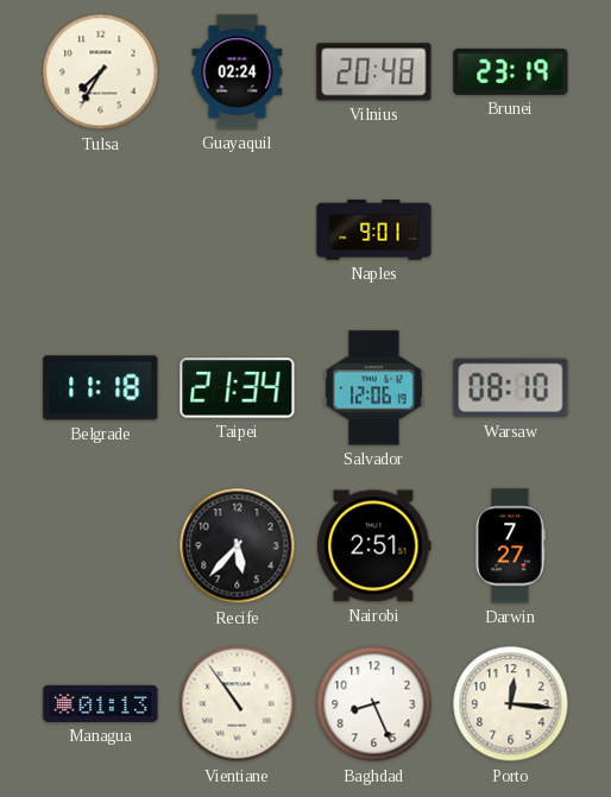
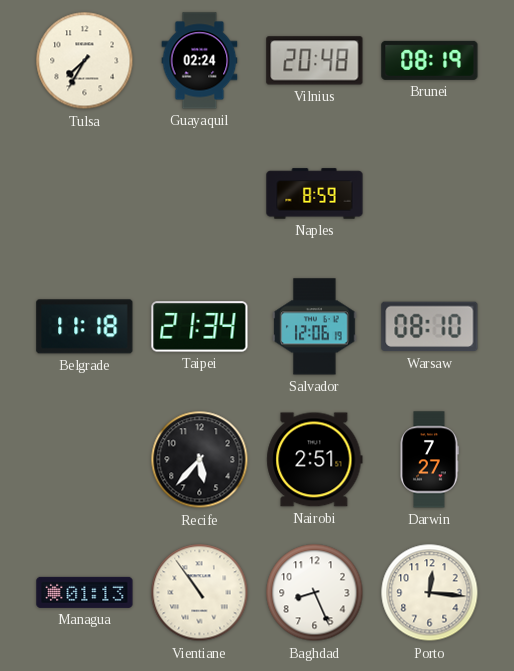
Brunei: 23:19 -> 08:19
Naples: 9:01 -> 8:59
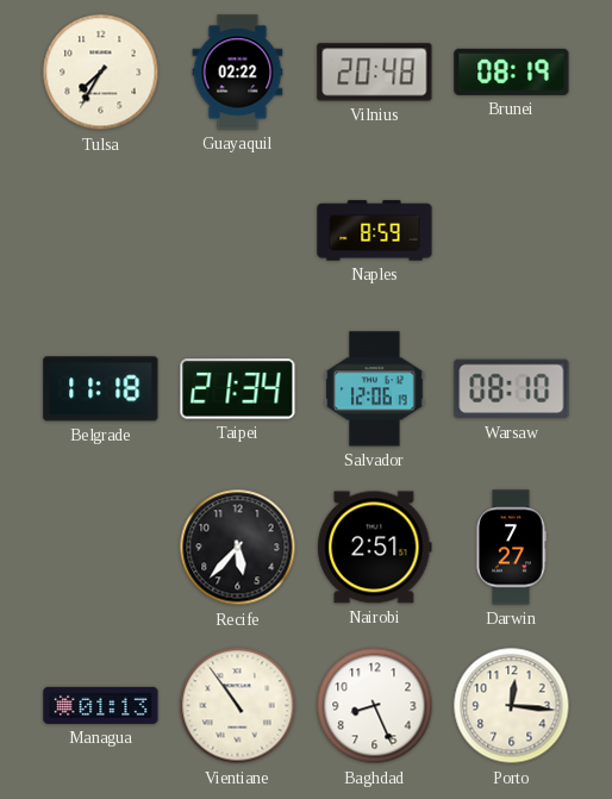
Guayaquil: 02:24 -> 02:22
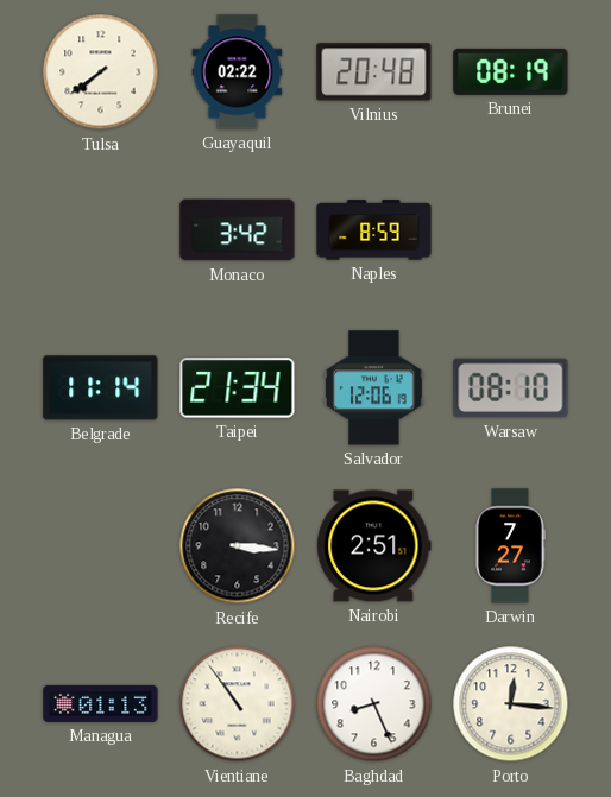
Tulsa: 7:35 -> 7:39
Monaco: none -> 3:42
Belgrade: 11:18 -> 11:14
Recife: 5:37 -> 3:16
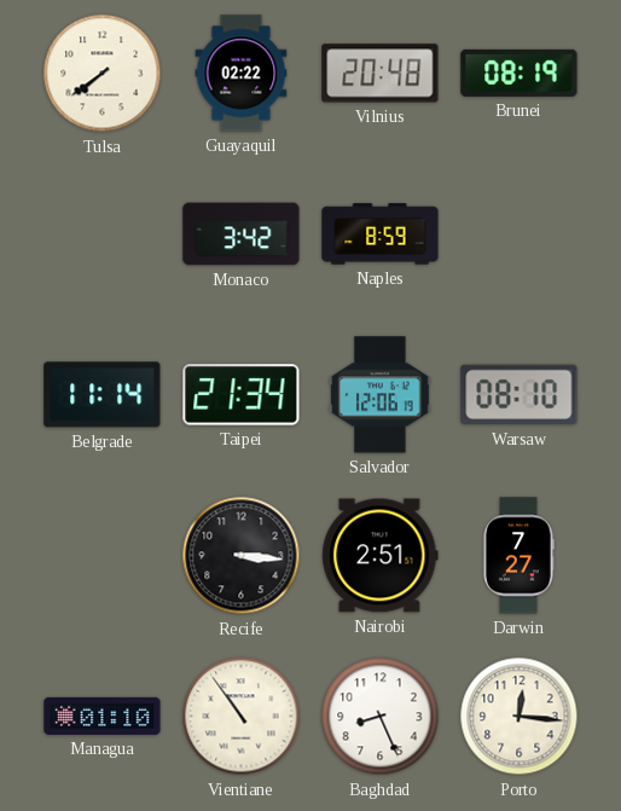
Managua: 01:13 -> 01:10
